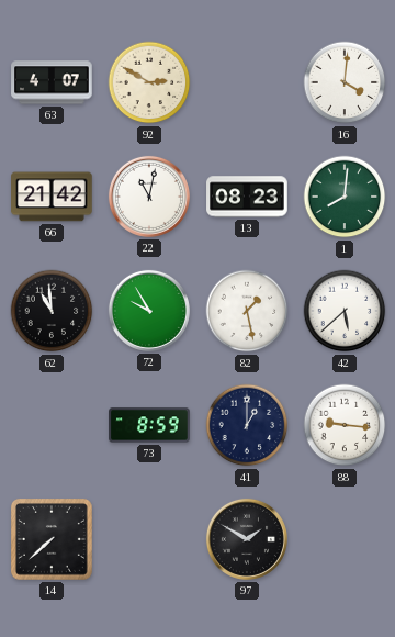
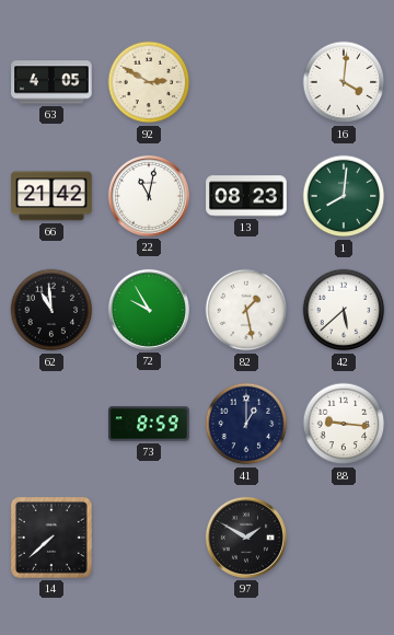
63: 4:07 -> 4:05
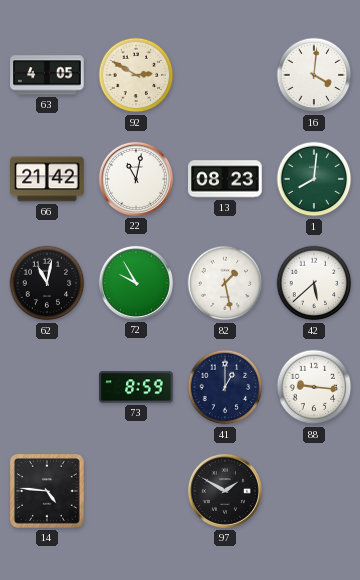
62: 10:59 -> 11:02
14: 7:38 -> 4:46
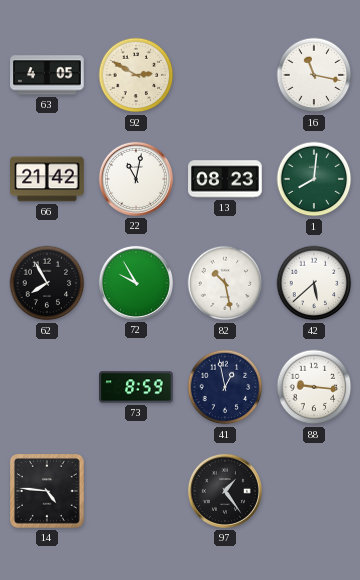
16: 4:01 -> 11:17
62: 11:02 -> 7:55
82: 1:28 -> 10:28
41: 1:00 -> 12:58
97: 1:50 -> 1:24
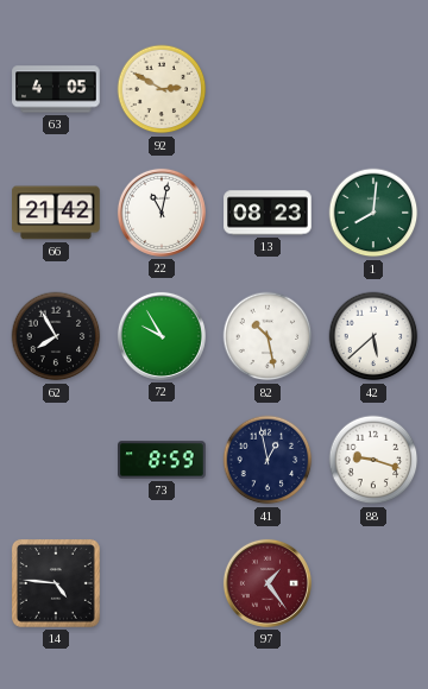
16: 11:17 -> none
88: 9:16 -> 9:18
97 dial: black -> burgundy
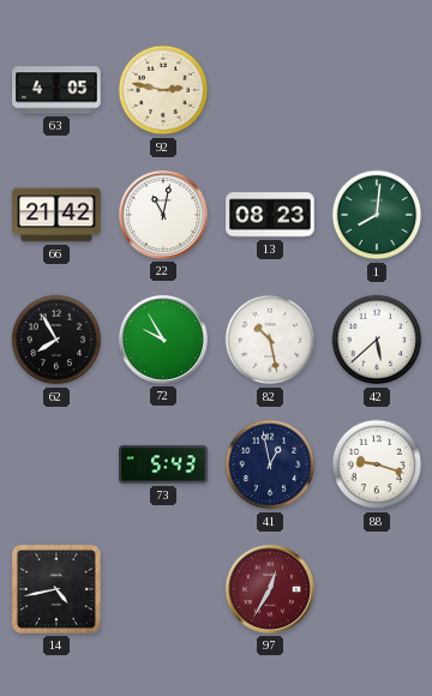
92: 2:50 -> 2:47
73: 8:59 -> 5:43
14: 4:46 -> 4:43
97: 1:24 -> 12:35
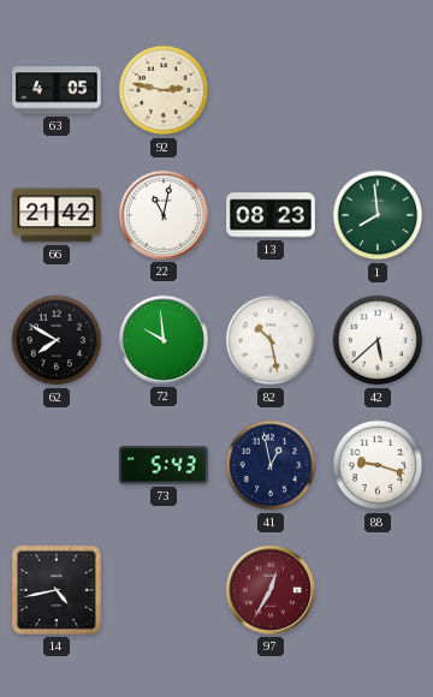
1: 8:01 -> 7:59
62: 7:55 -> 7:50
72: 9:55 -> 9:59
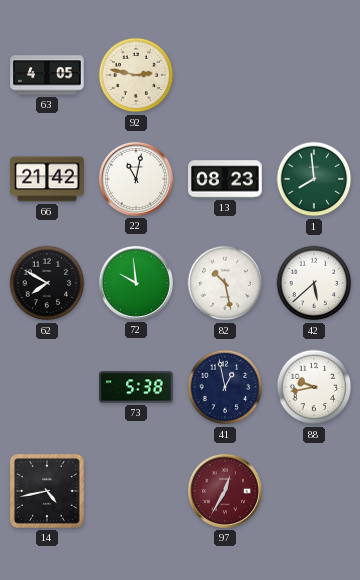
73: 5:43 -> 5:38
88: 9:18 -> 9:43
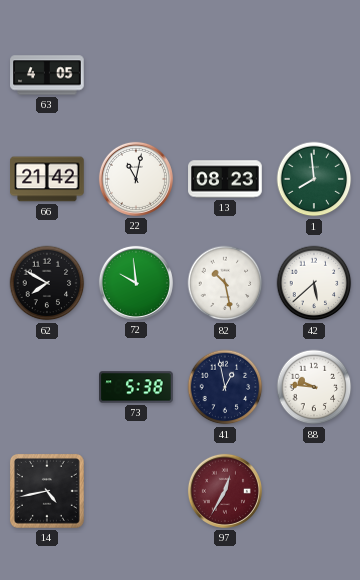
92: 2:47 -> none
88: 9:43 -> 9:46
